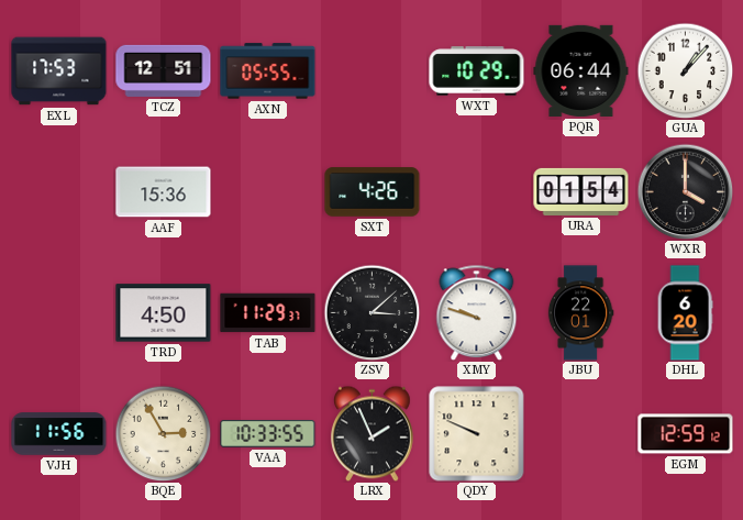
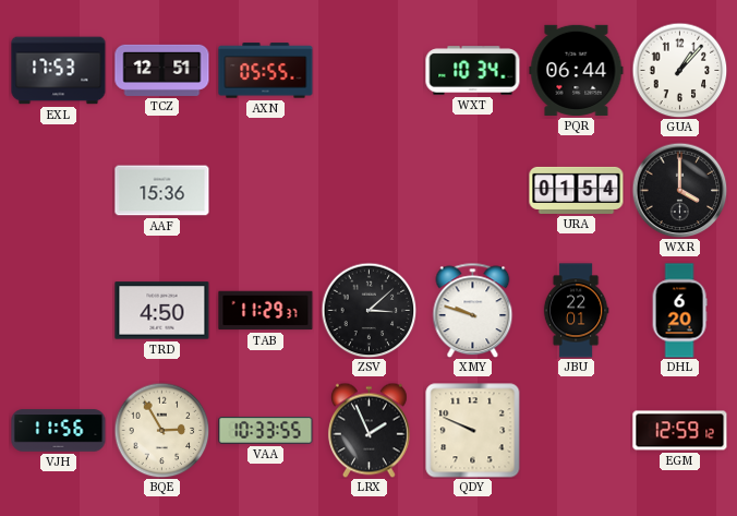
WXT: 10:29 -> 10:34
SXT: 4:26 -> none
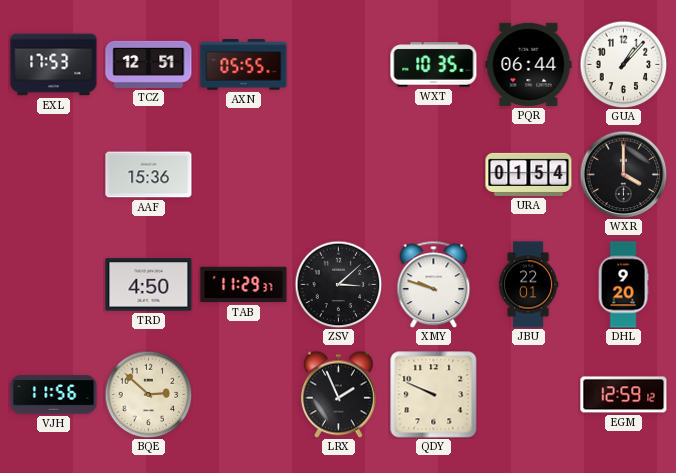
WXT: 10:34 -> 10:35
DHL: 6:20 -> 9:20
BQE: 2:55 -> 2:52
VAA: 10:33 -> none
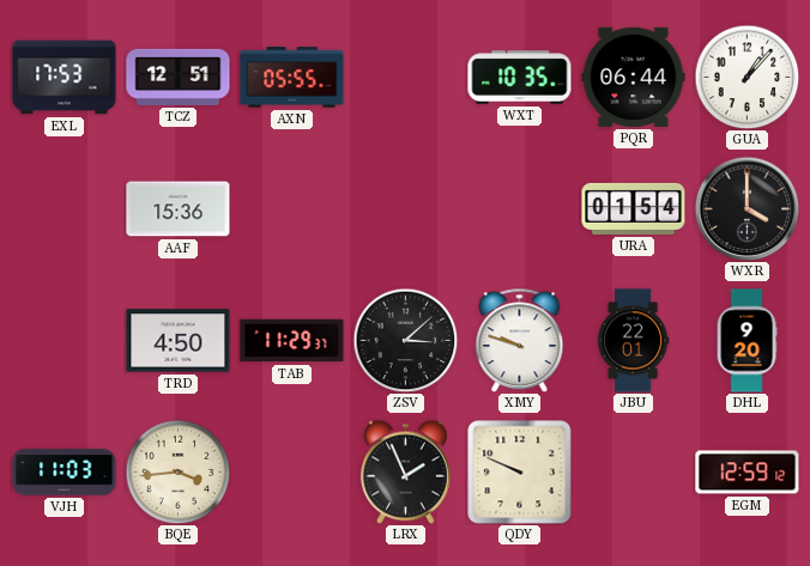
VJH: 11:56 -> 11:03
BQE: 2:52 -> 3:44
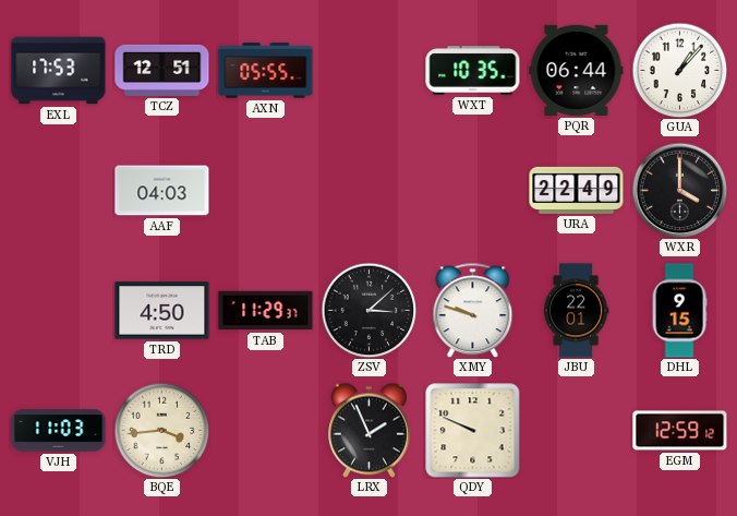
AAF: 15:36 -> 04:03
URA: 01:54 -> 22:49
DHL: 9:20 -> 9:15
